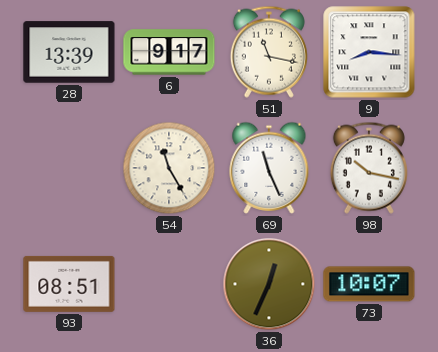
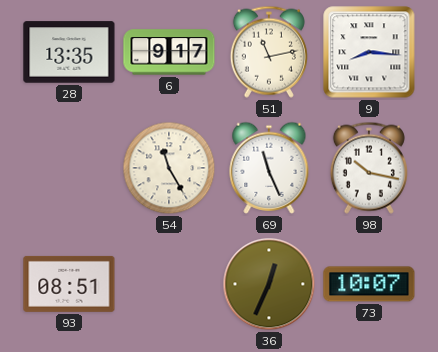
28: 13:39 -> 13:35
51: 11:17 -> 11:13
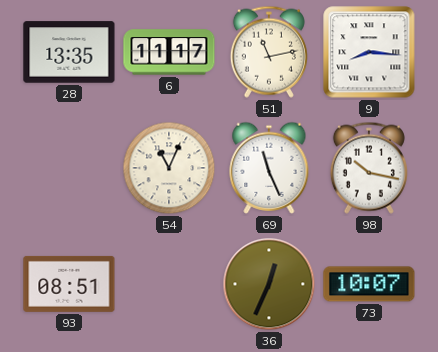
6: 9:17 -> 11:17
54: 11:25 -> 11:04
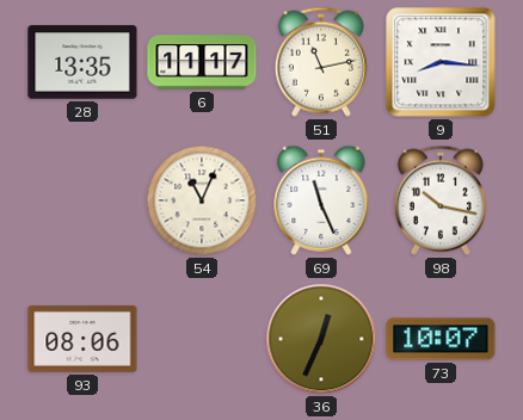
93: 08:51 -> 08:06
